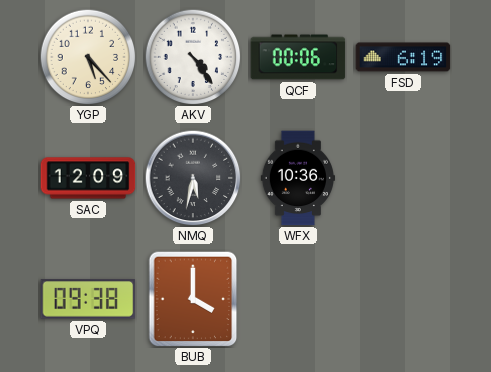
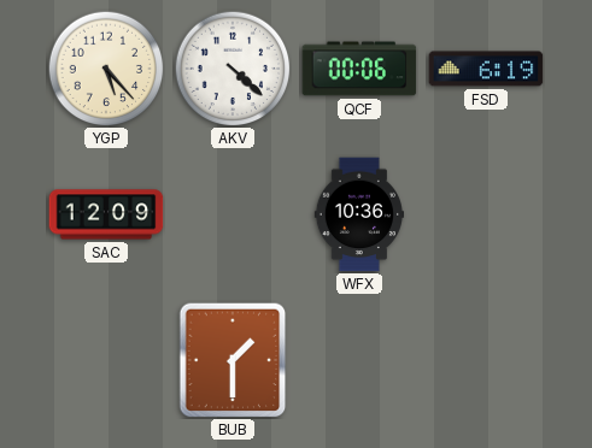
AKV: 4:24 -> 4:22
NMQ: 5:32 -> none
VPQ: 09:38 -> none
BUB: 4:00 -> 1:30
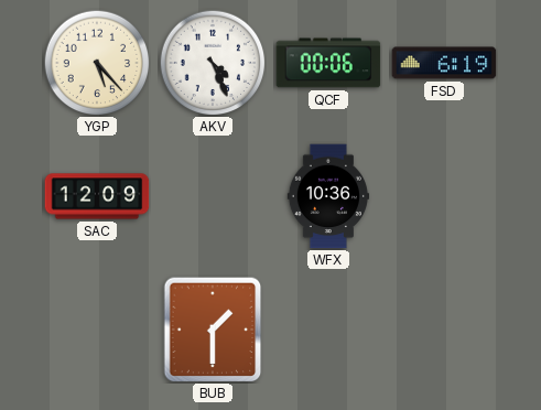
AKV: 4:22 -> 4:26
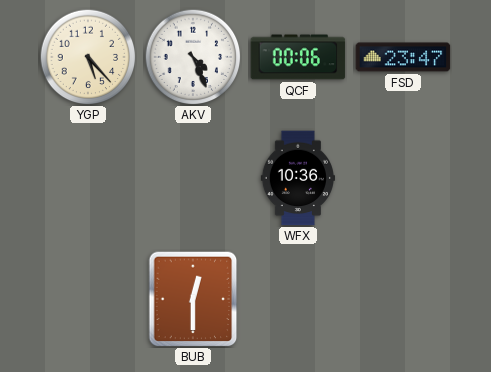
FSD: 6:19 -> 23:47
SAC: 12:09 -> none
BUB: 1:30 -> 12:30
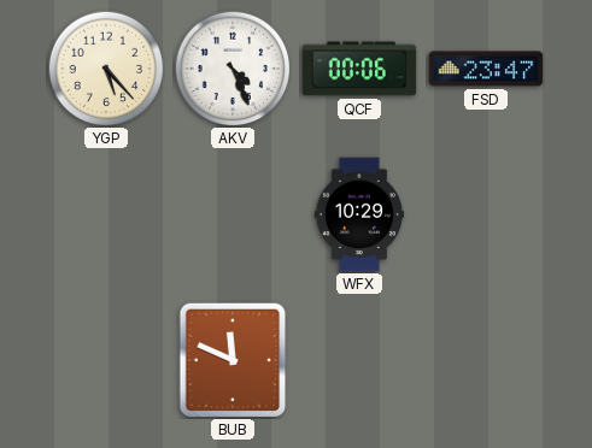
WFX: 10:36 -> 10:29
BUB: 12:30 -> 11:49
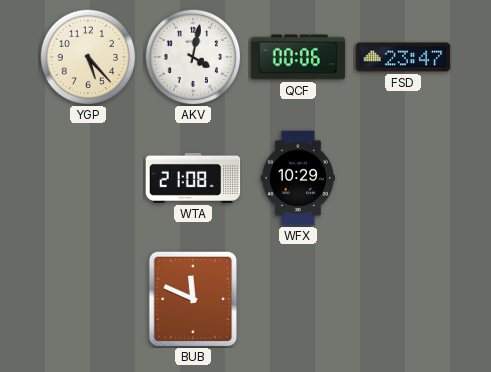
AKV: 4:26 -> 4:02
WTA: none -> 21:08
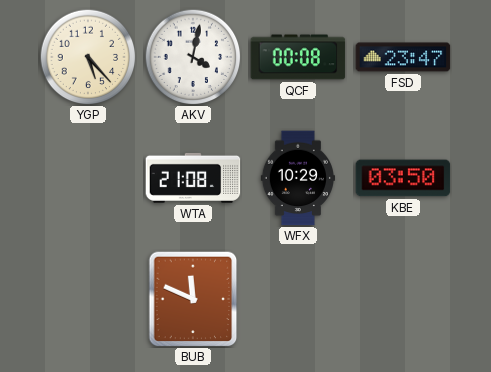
QCF: 00:06 -> 00:08
KBE: none -> 03:50
